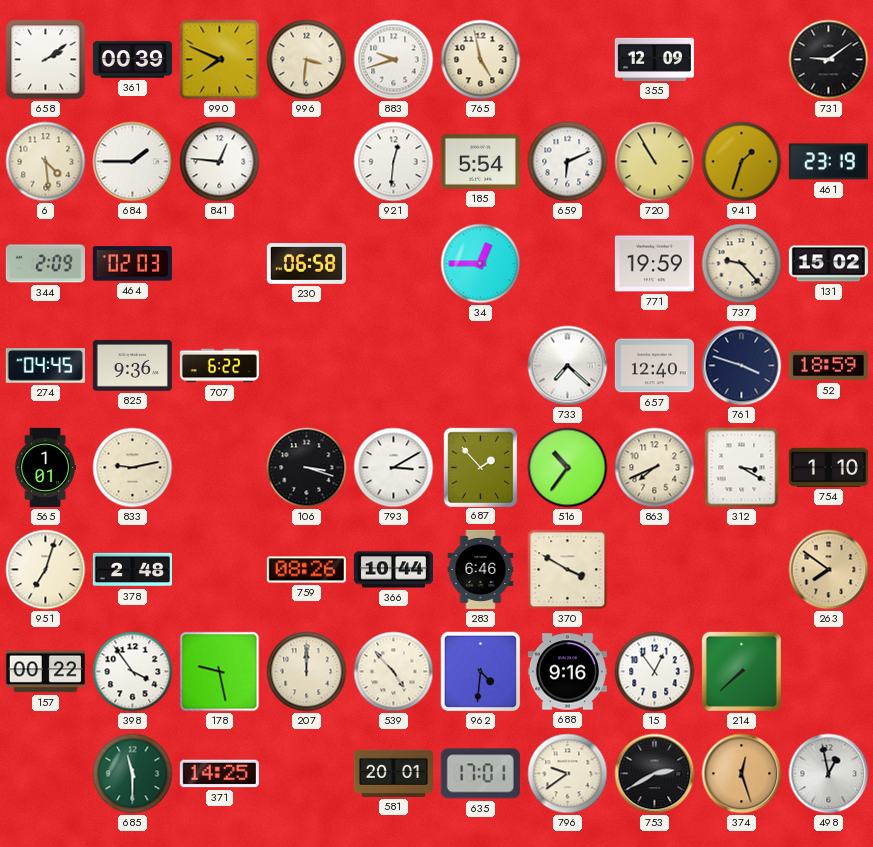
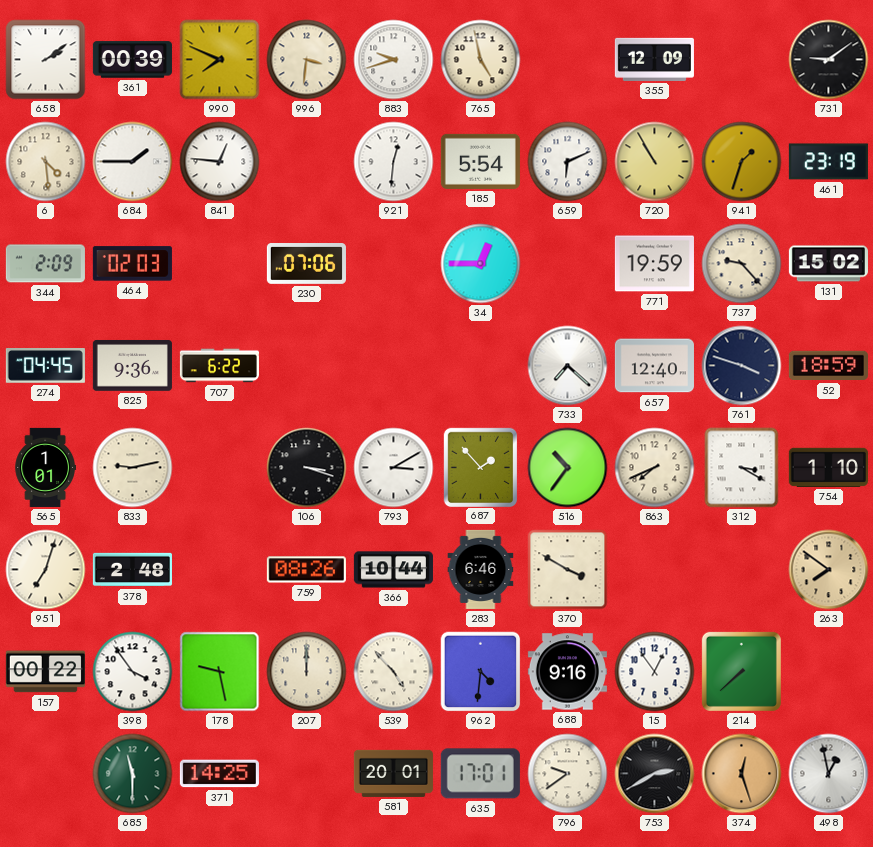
230: 06:58 -> 07:06
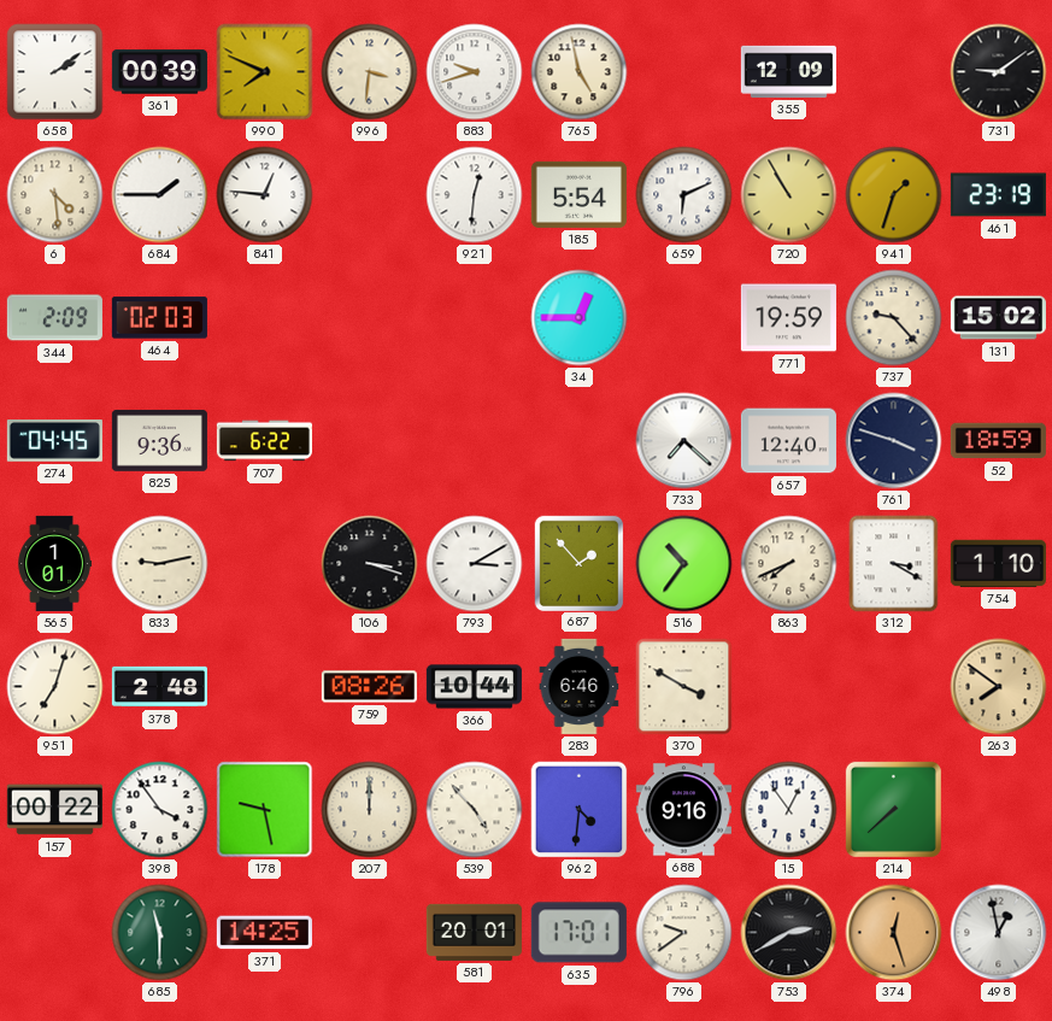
230: 07:06 -> none
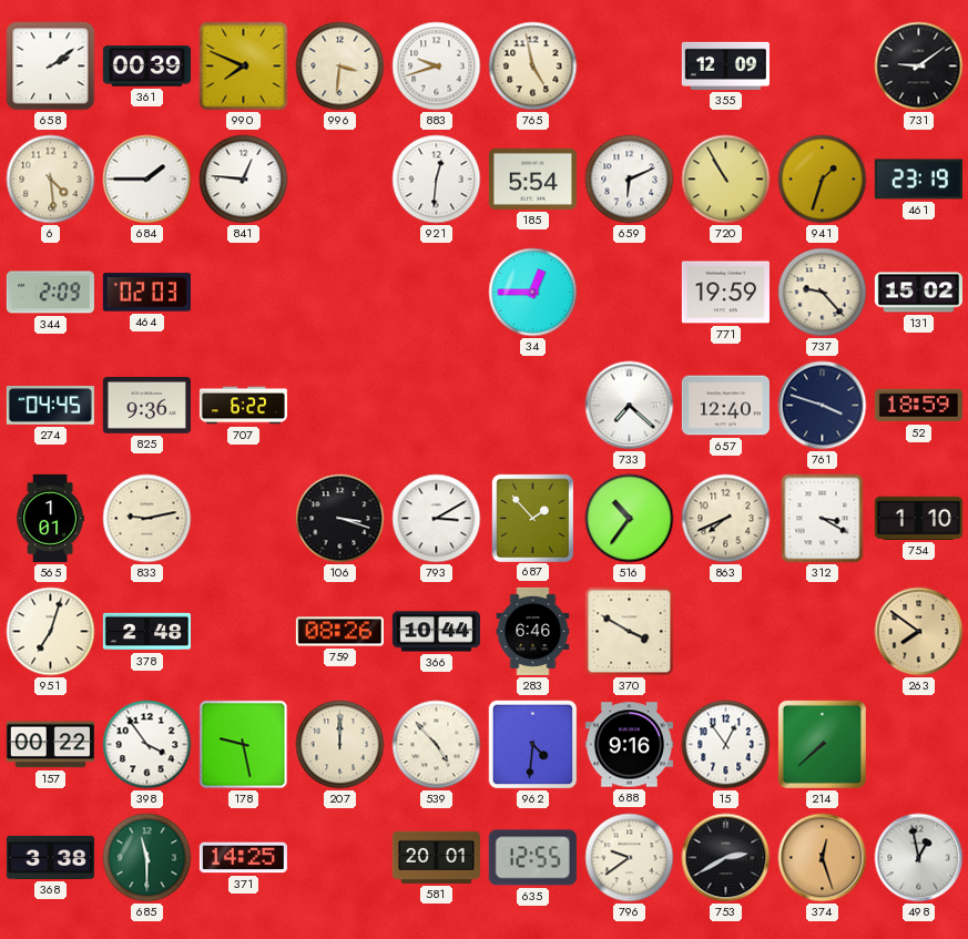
368: none -> 3:38
635: 17:01 -> 12:55
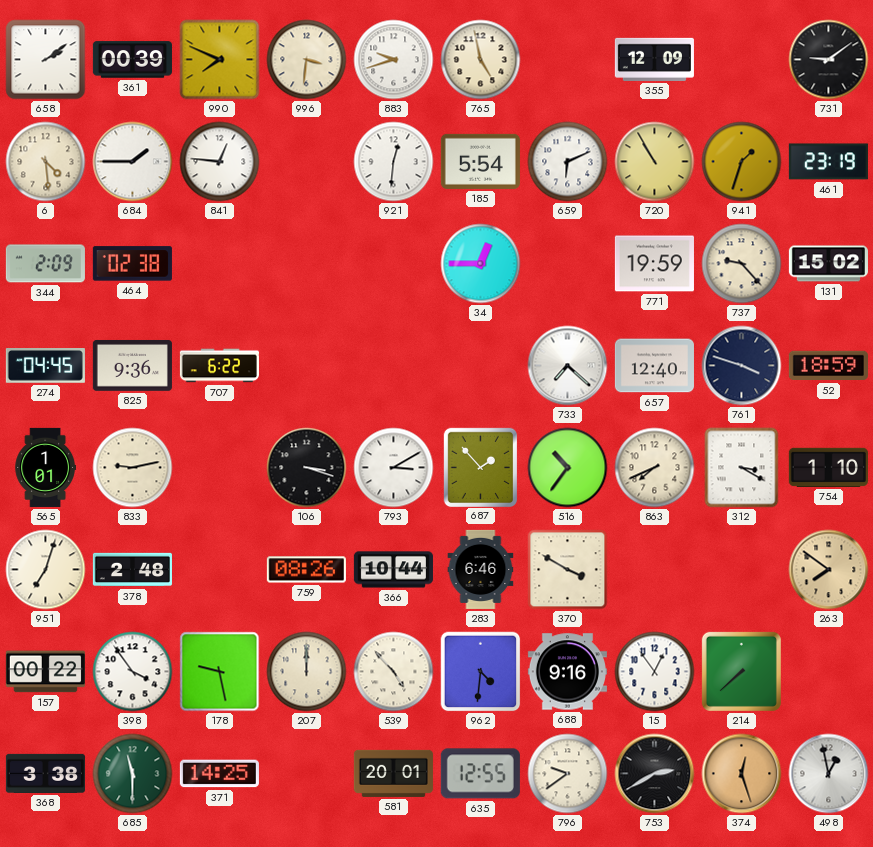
464: 02:03 -> 02:38
